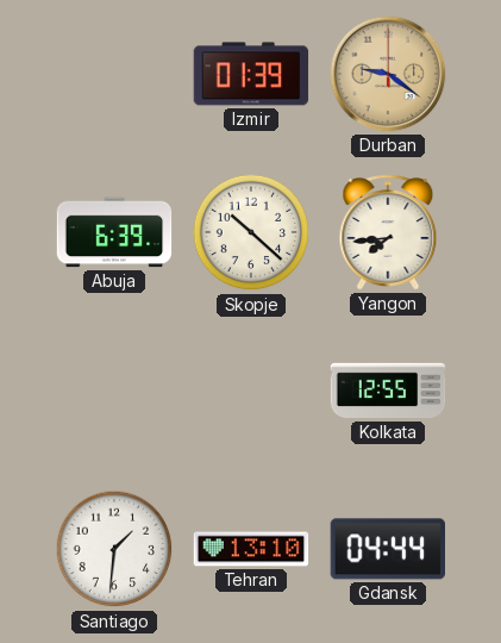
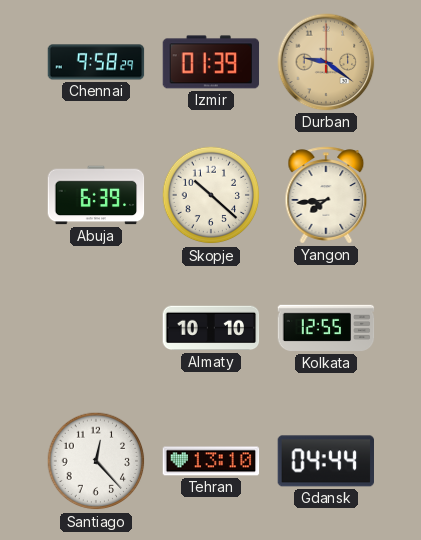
Chennai: none -> 9:58
Almaty: none -> 10:10
Santiago: 1:31 -> 12:23
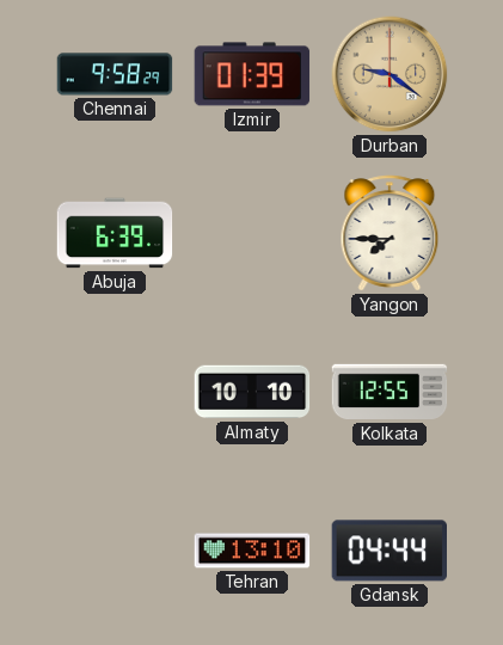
Skopje: 10:22 -> none
Yangon: 7:44 -> 7:45
Santiago: 12:23 -> none
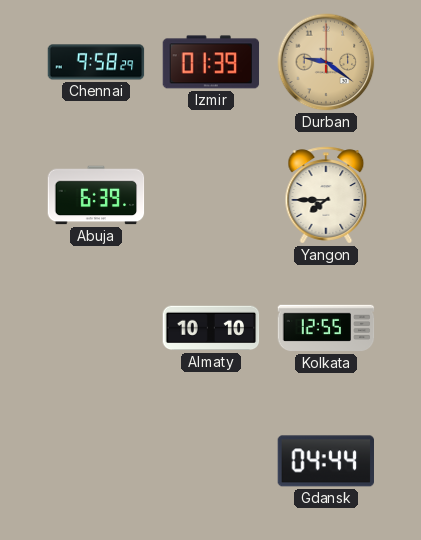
Tehran: 13:10 -> none
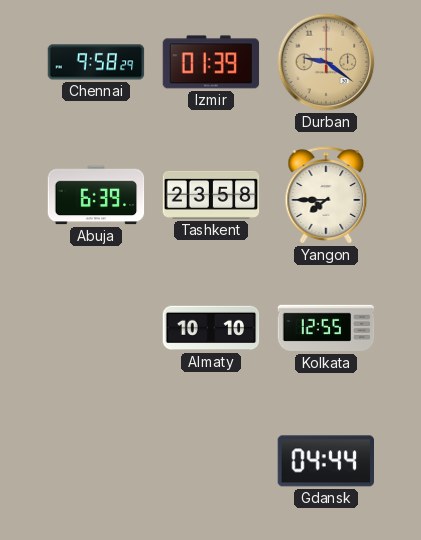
Tashkent: none -> 23:58
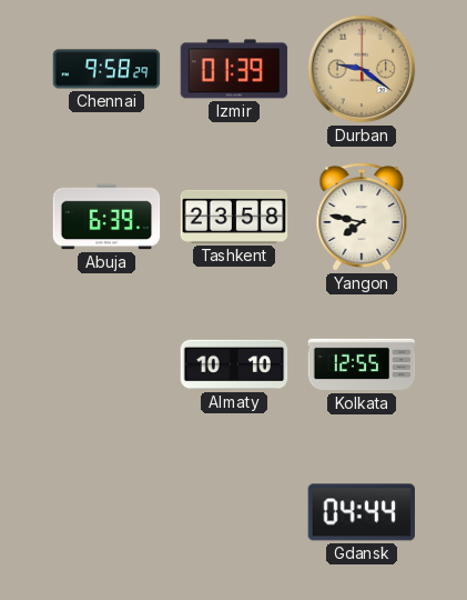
Yangon: 7:45 -> 7:47
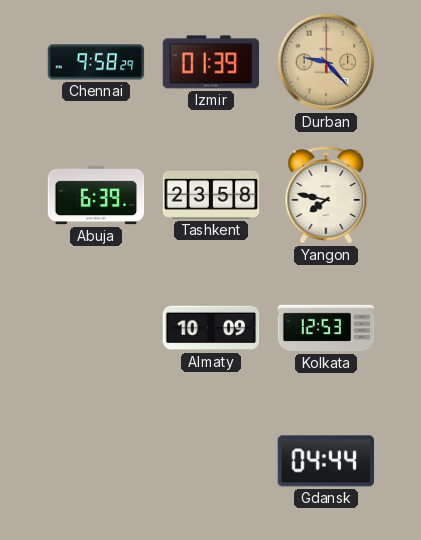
Durban: 9:21 -> 9:23
Almaty: 10:10 -> 10:09
Kolkata: 12:55 -> 12:53
